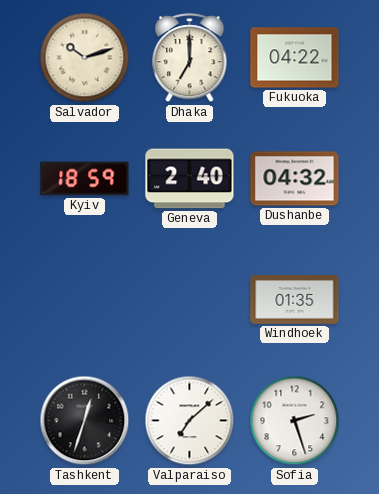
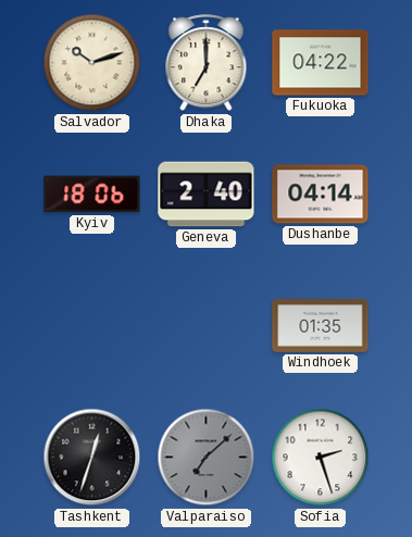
Kyiv: 18:59 -> 18:06
Dushanbe: 04:32 -> 04:14
Valparaiso dial: white -> grey
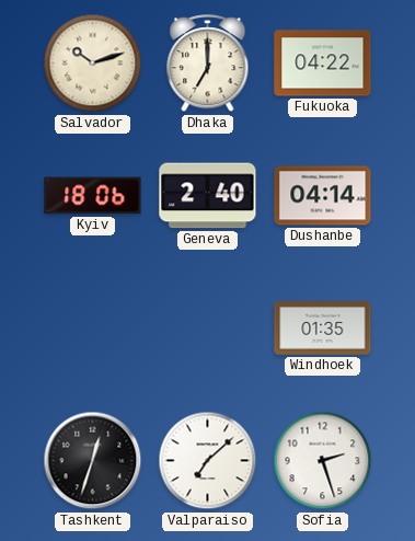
Valparaiso dial: grey -> white
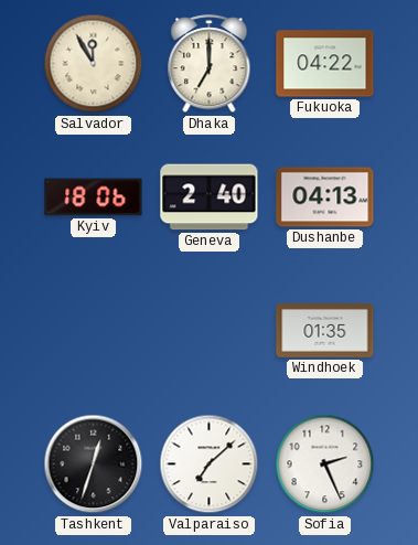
Salvador: 10:12 -> 11:55
Dushanbe: 04:14 -> 04:13
Sofia: 2:27 -> 2:26
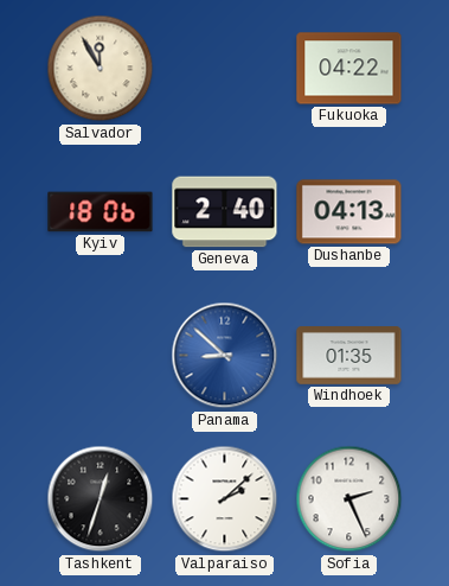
Dhaka: 7:00 -> none
Panama: none -> 8:52
Valparaiso: 7:08 -> 2:08
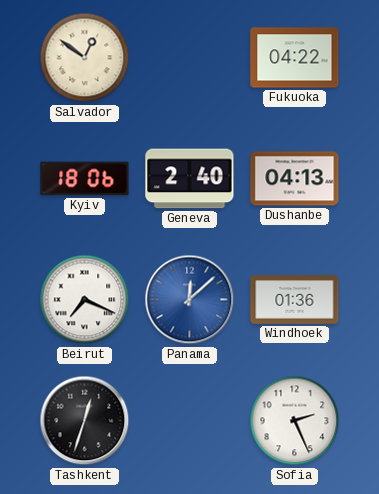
Salvador: 11:55 -> 12:51
Beirut: none -> 7:19
Panama: 8:52 -> 12:08
Windhoek: 01:35 -> 01:36
Valparaiso: 2:08 -> none
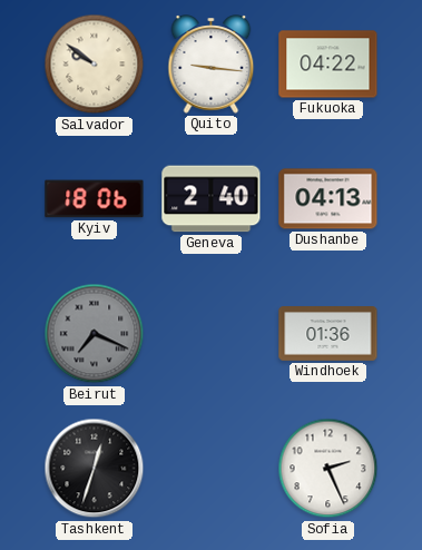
Salvador: 12:51 -> 9:51
Quito: none -> 9:16
Beirut dial: white -> grey
Panama: 12:08 -> none
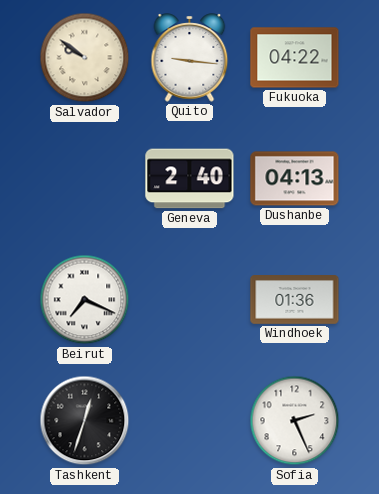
Kyiv: 18:06 -> none
Beirut dial: grey -> white
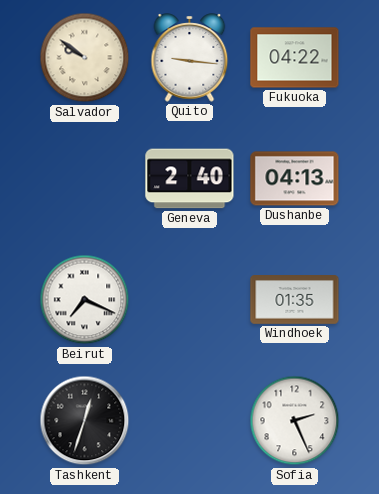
Windhoek: 01:36 -> 01:35
